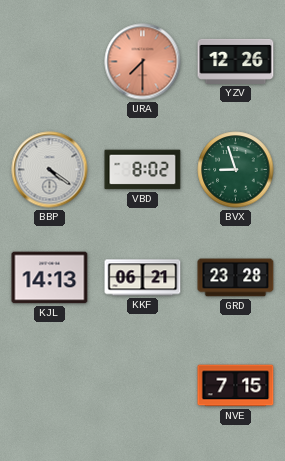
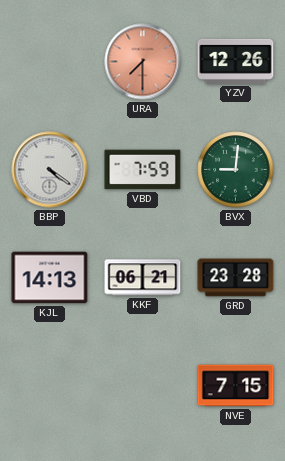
VBD: 8:02 -> 7:59
BVX: 8:57 -> 9:01
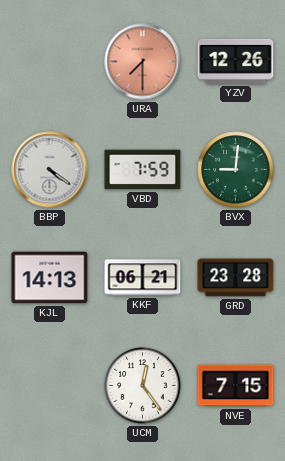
UCM: none -> 12:24
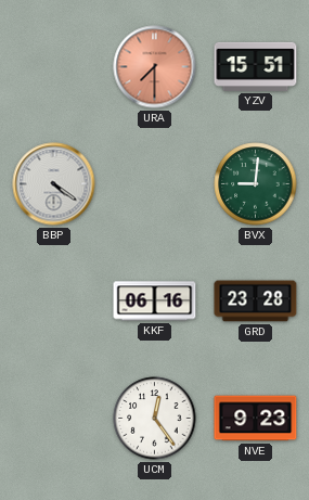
YZV: 12:26 -> 15:51
VBD: 7:59 -> none
KJL: 14:13 -> none
KKF: 06:21 -> 06:16
NVE: 7:15 -> 9:23
